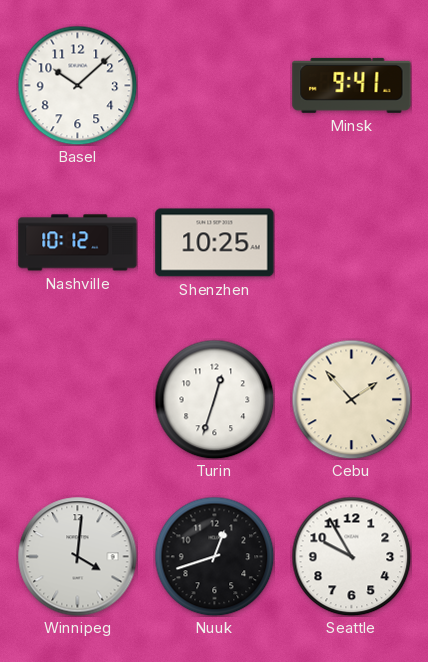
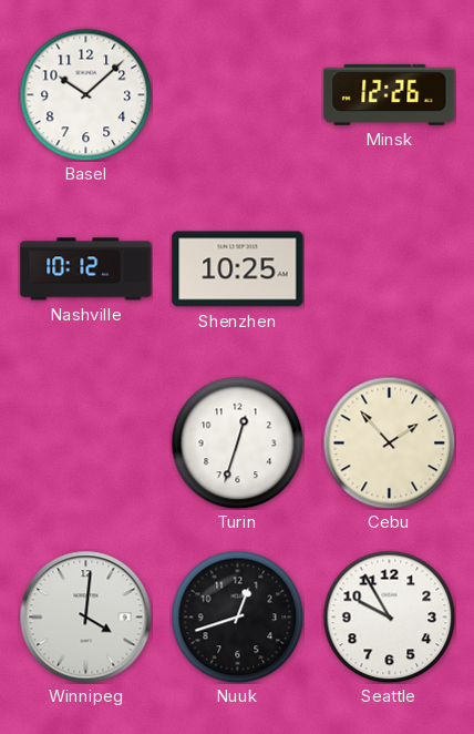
Minsk: 9:41 -> 12:26
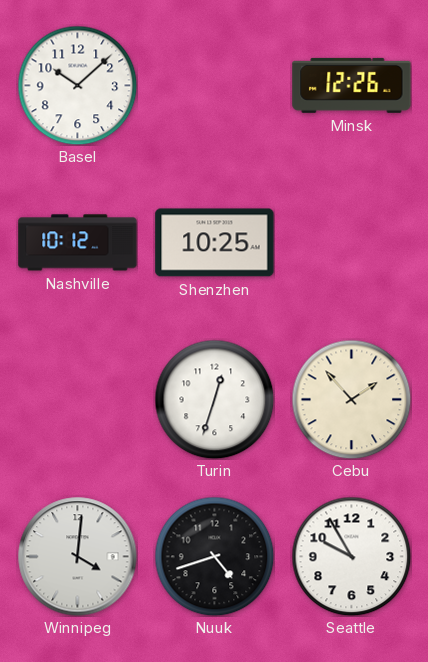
Nuuk: 12:42 -> 4:42
